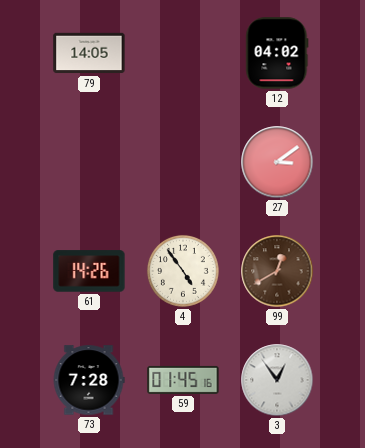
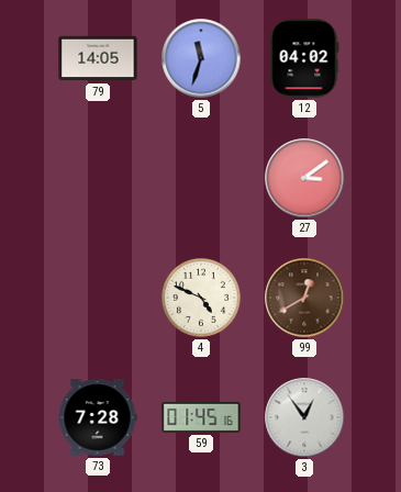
5: none -> 11:33
61: 14:26 -> none
4: 4:54 -> 4:49
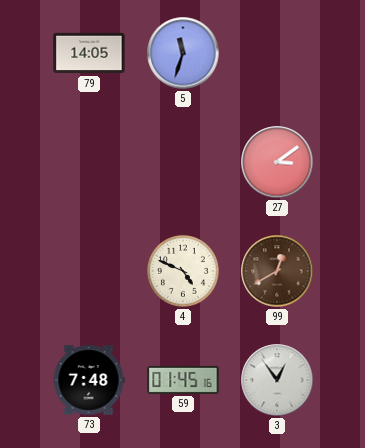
12: 04:02 -> none
73: 7:28 -> 7:48
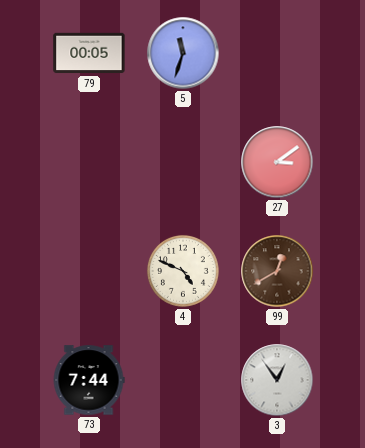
79: 14:05 -> 00:05
73: 7:48 -> 7:44
59: 01:45 -> none
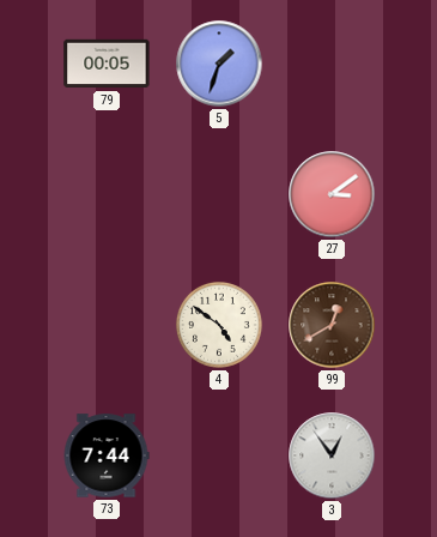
5: 11:33 -> 1:33
4: 4:49 -> 4:51
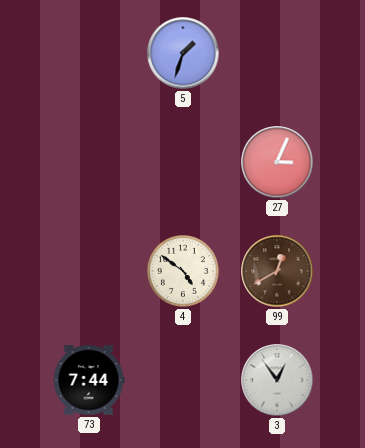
79: 00:05 -> none
27: 3:09 -> 3:04
